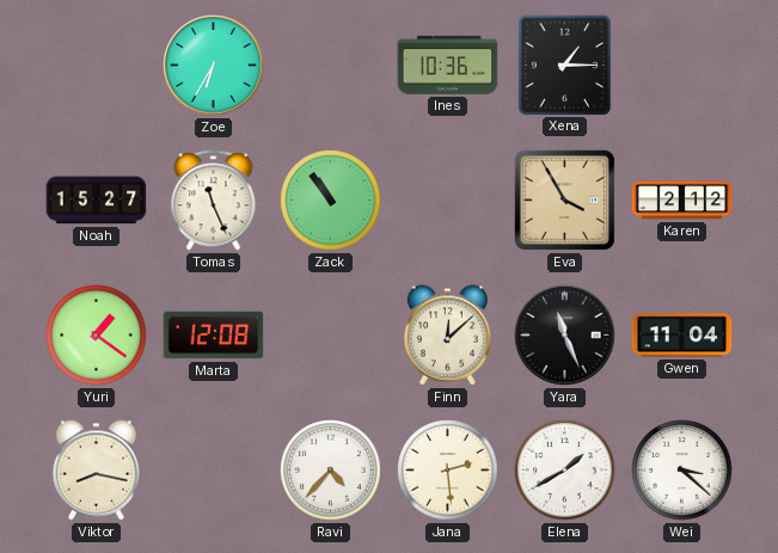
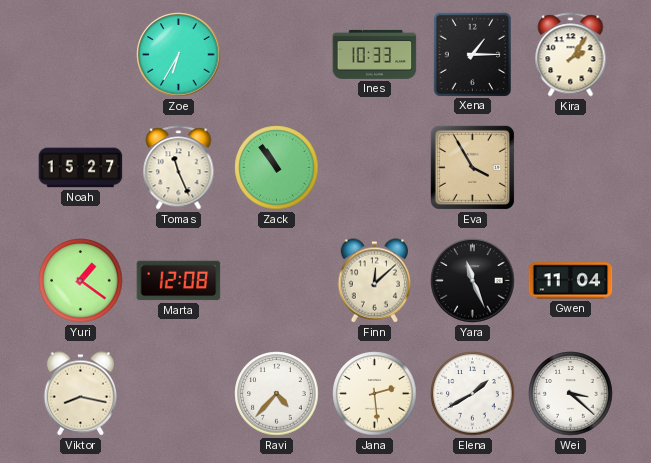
Ines: 10:36 -> 10:33
Kira: none -> 2:06
Karen: 2:12 -> none
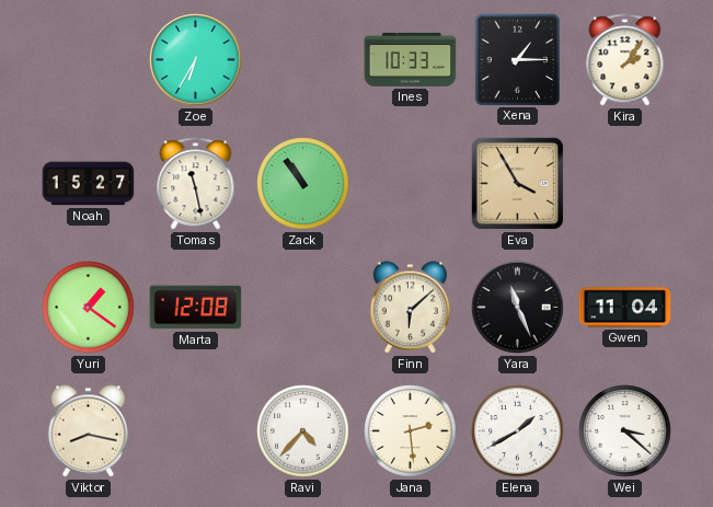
Tomas: 11:26 -> 11:28
Finn: 12:08 -> 6:08
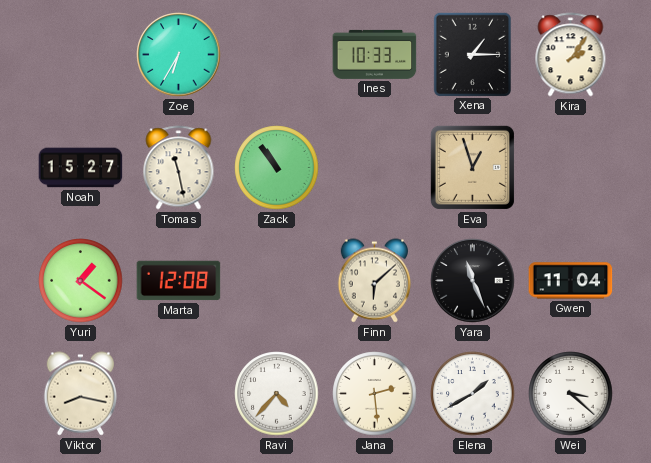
Eva: 3:55 -> 12:57
